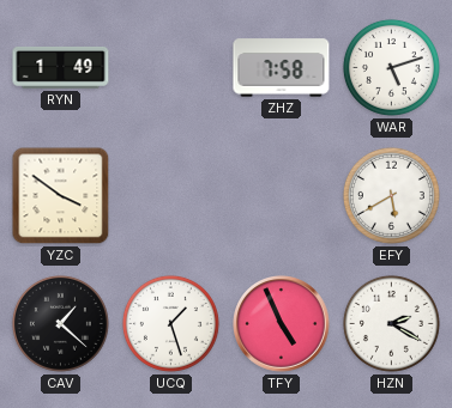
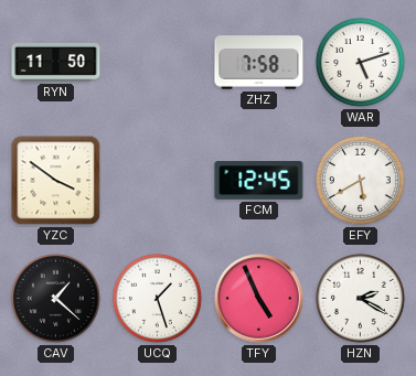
RYN: 1:49 -> 11:50
FCM: none -> 12:45
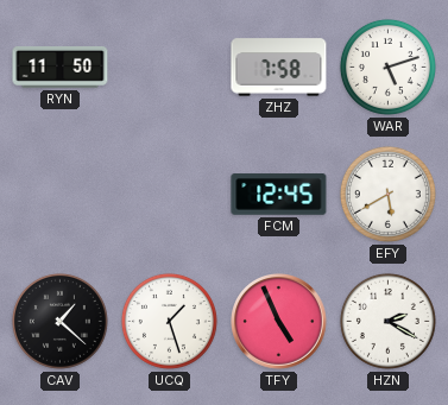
YZC: 3:51 -> none
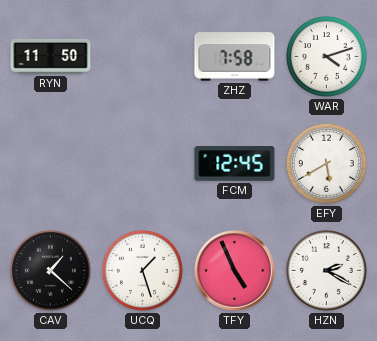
WAR: 5:12 -> 4:12
